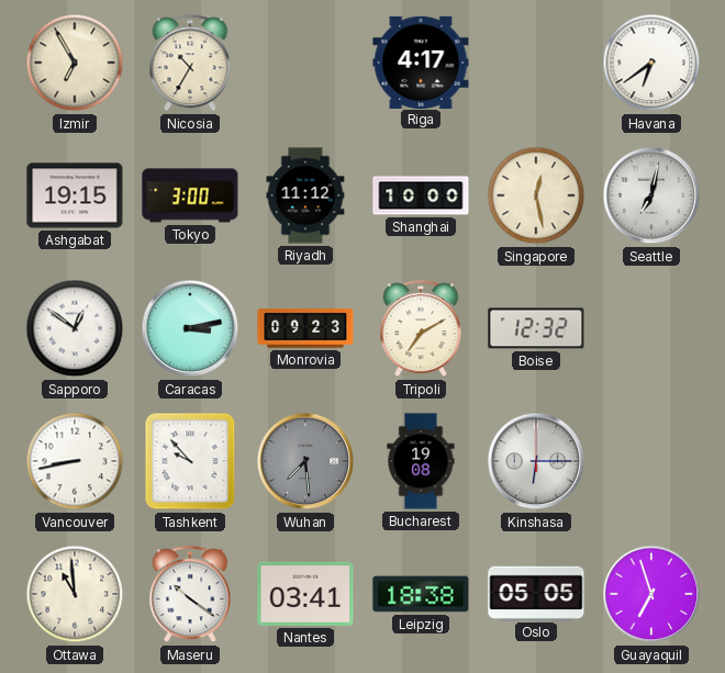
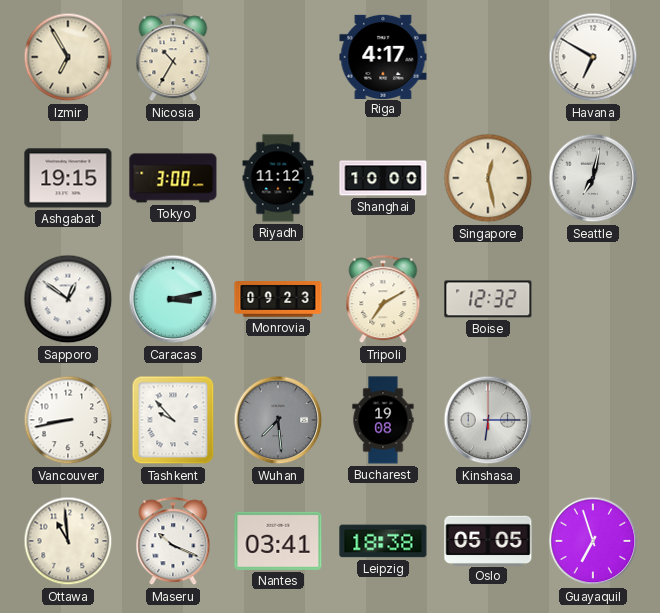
Havana: 6:39 -> 6:50
Maseru: 10:21 -> 10:19
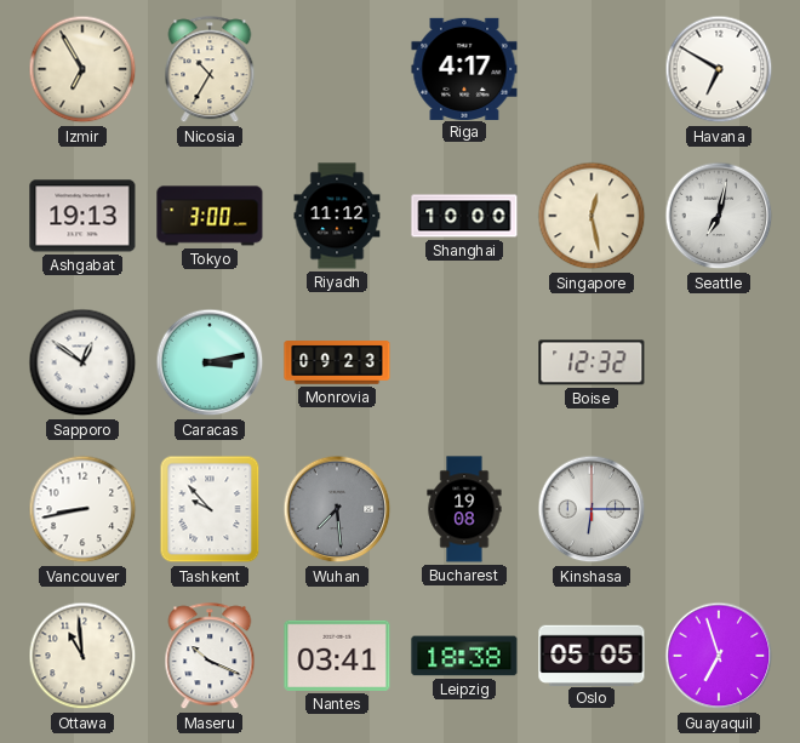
Ashgabat: 19:15 -> 19:13
Tripoli: 7:10 -> none
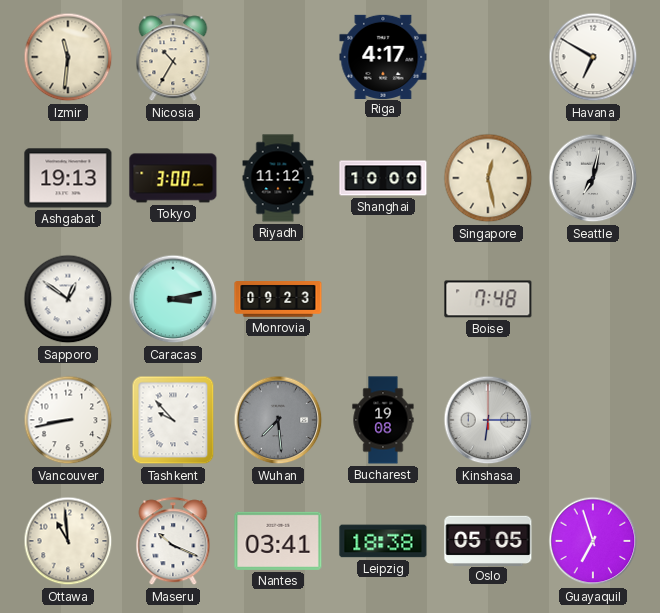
Izmir: 6:55 -> 11:31
Boise: 12:32 -> 7:48
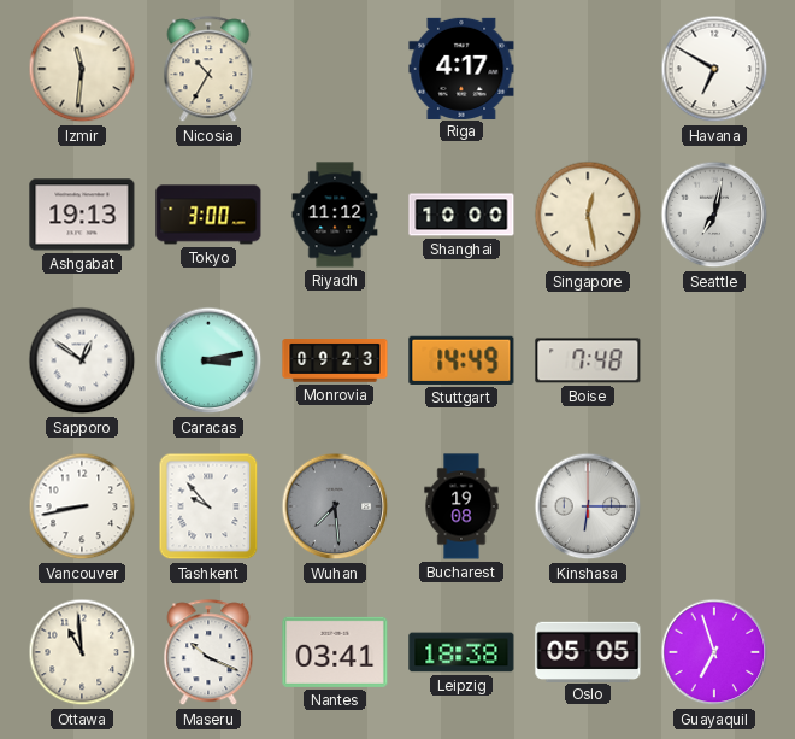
Stuttgart: none -> 14:49
